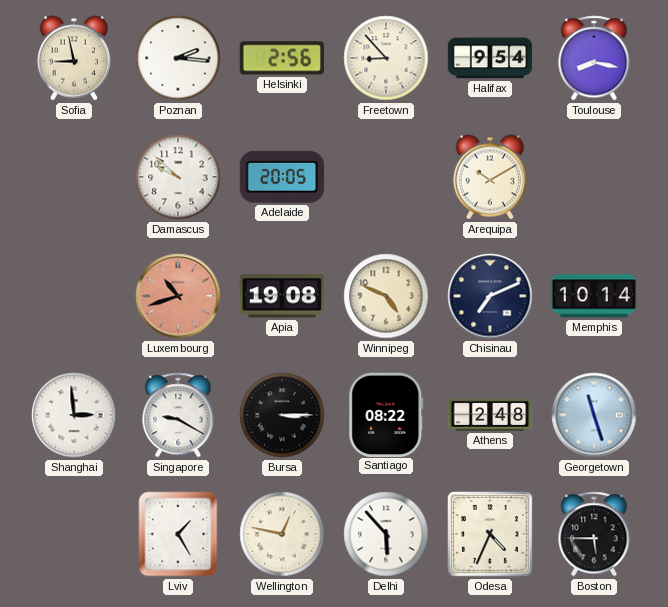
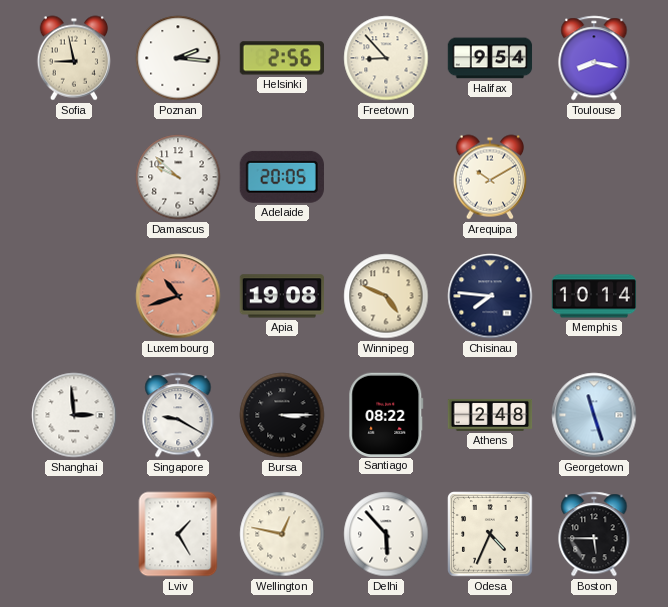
Chisinau: 7:11 -> 7:46
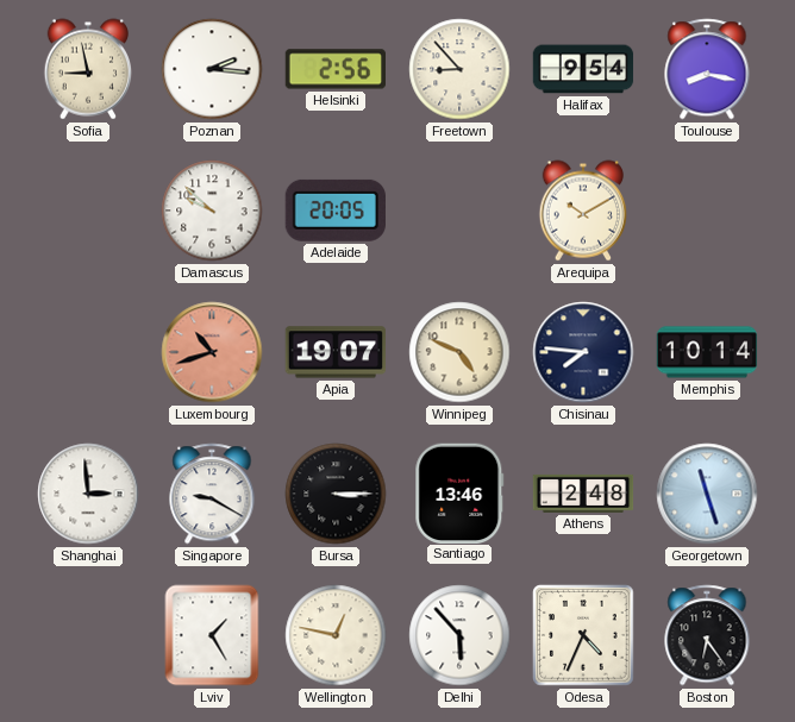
Apia: 19:08 -> 19:07
Santiago: 08:22 -> 13:46
Boston: 5:45 -> 6:24
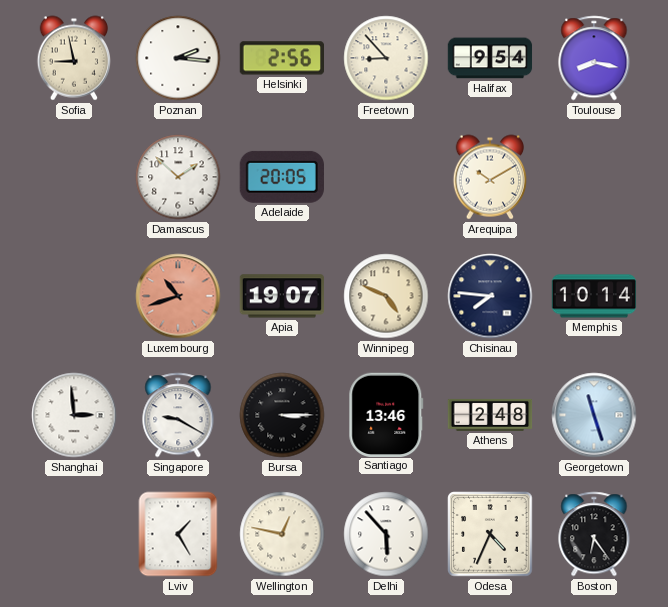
Damascus: 9:52 -> 1:52
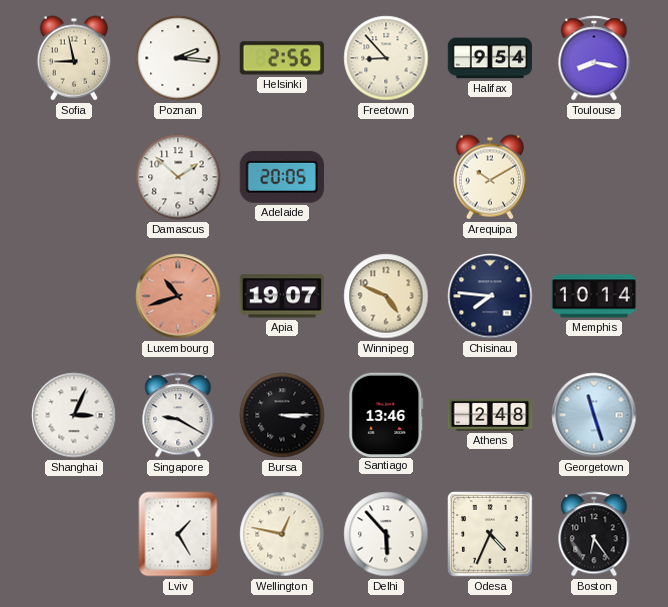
Shanghai: 2:59 -> 3:04
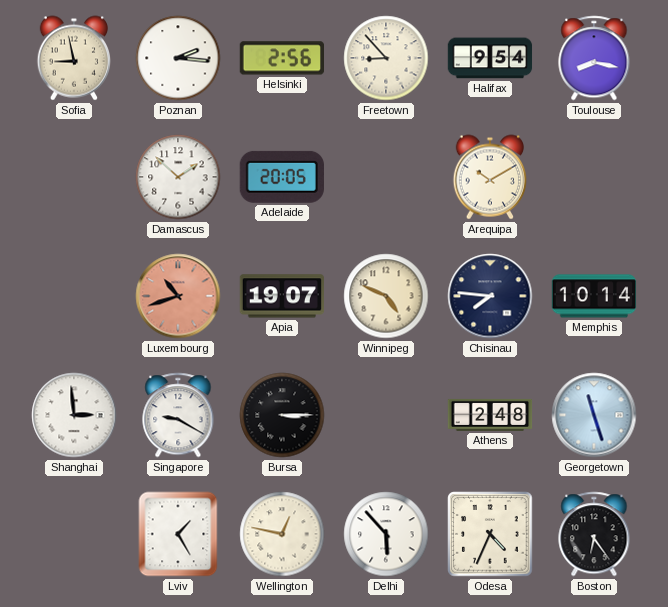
Shanghai: 3:04 -> 2:59
Santiago: 13:46 -> none
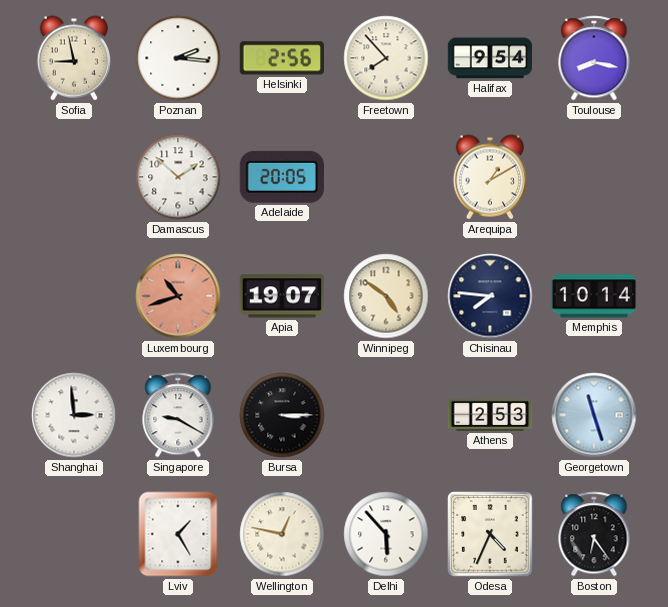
Freetown: 8:53 -> 7:53
Arequipa: 10:10 -> 1:10
Winnipeg: 4:49 -> 4:51
Athens: 2:48 -> 2:53
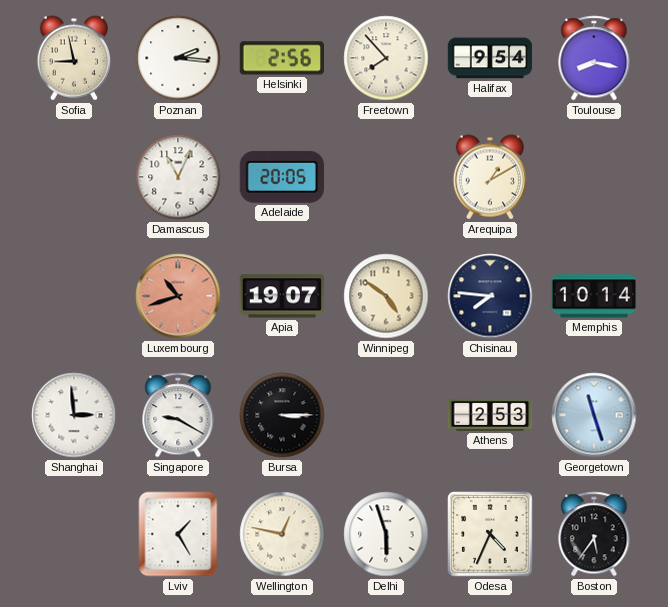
Damascus: 1:52 -> 11:04
Delhi: 5:53 -> 5:57
Boston: 6:24 -> 5:36
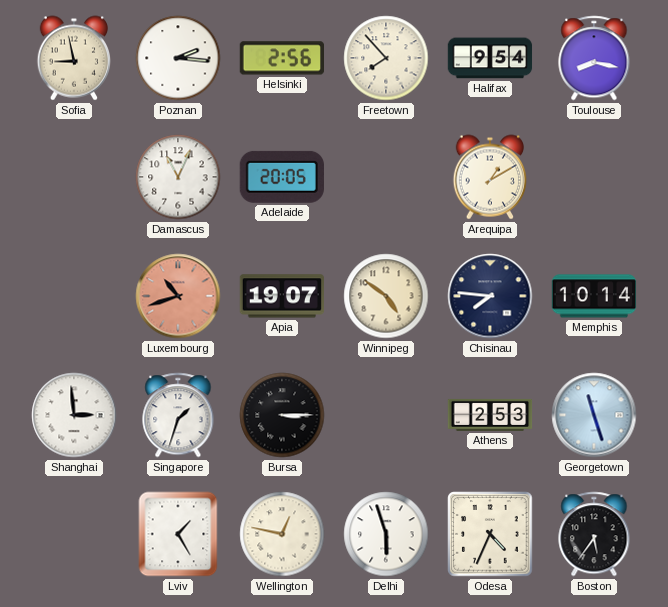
Singapore: 9:20 -> 1:33
